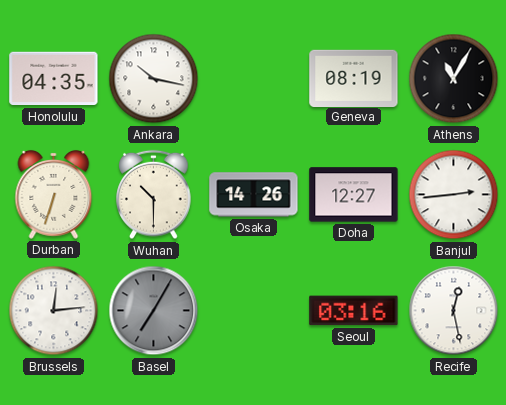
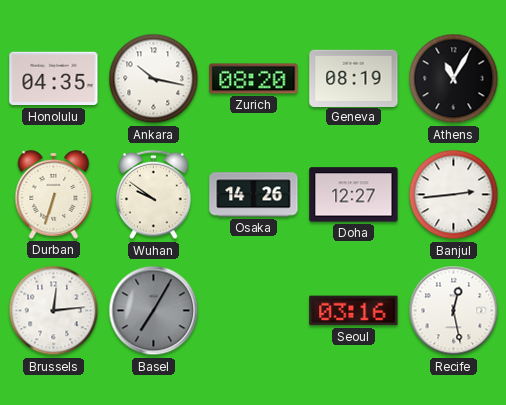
Zurich: none -> 08:20
Wuhan: 10:30 -> 9:51
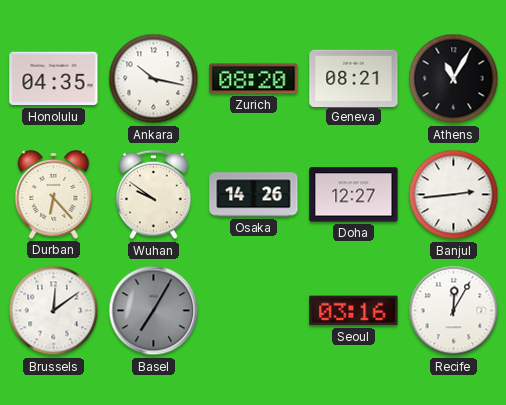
Geneva: 08:19 -> 08:21
Durban: 6:33 -> 6:23
Brussels: 12:14 -> 12:09
Recife: 12:28 -> 12:05
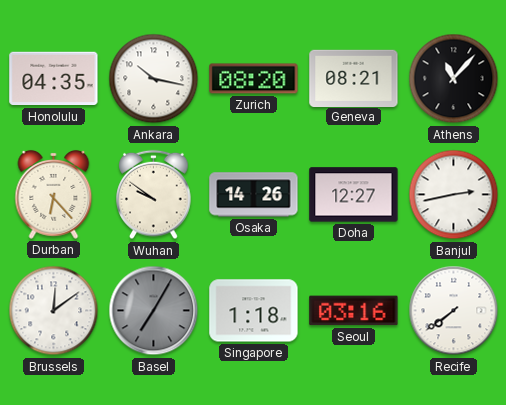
Athens: 11:05 -> 11:07
Banjul: 2:44 -> 2:43
Singapore: none -> 1:18
Recife: 12:05 -> 7:39
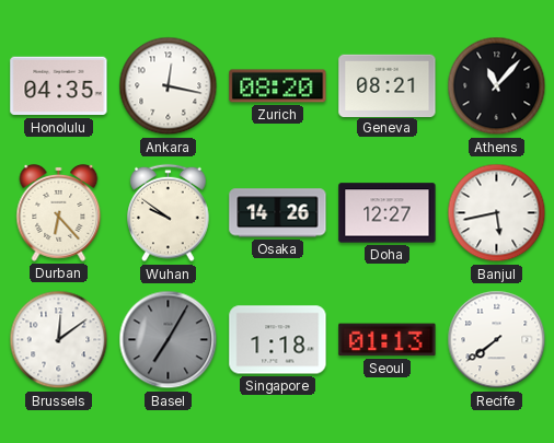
Ankara: 10:17 -> 12:17
Banjul: 2:43 -> 5:43
Seoul: 03:16 -> 01:13
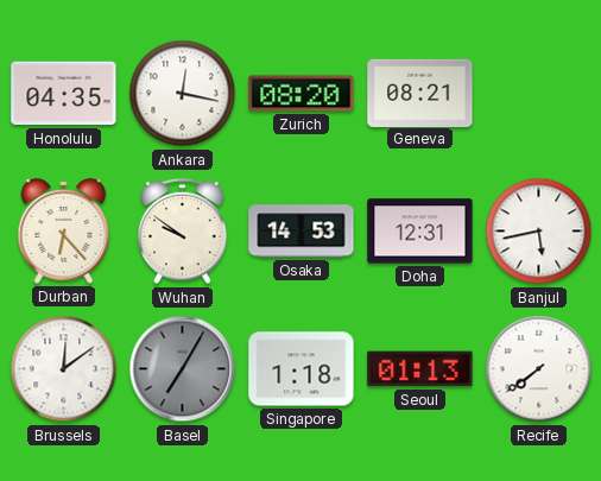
Athens: 11:07 -> none
Osaka: 14:26 -> 14:53
Doha: 12:27 -> 12:31
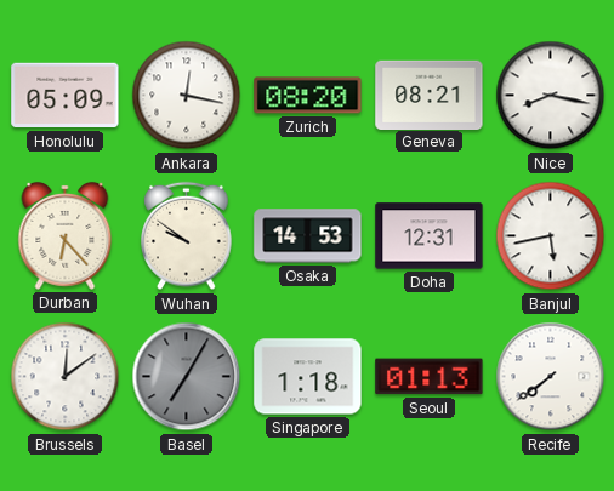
Honolulu: 04:35 -> 05:09
Nice: none -> 8:17
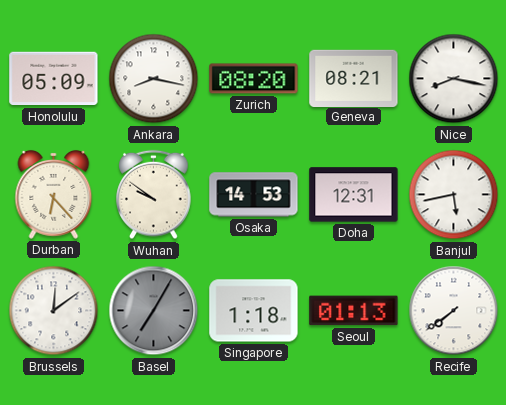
Ankara: 12:17 -> 8:17
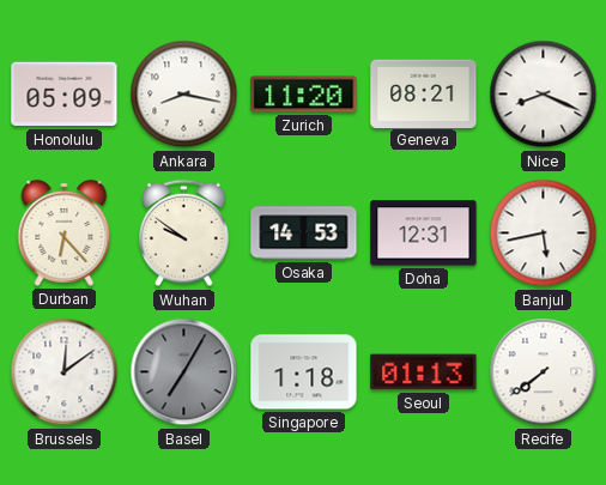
Zurich: 08:20 -> 11:20
Nice: 8:17 -> 8:19
